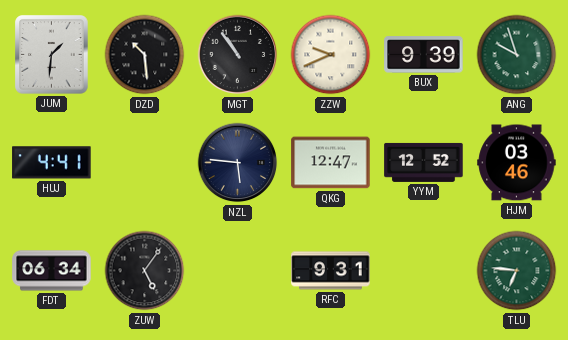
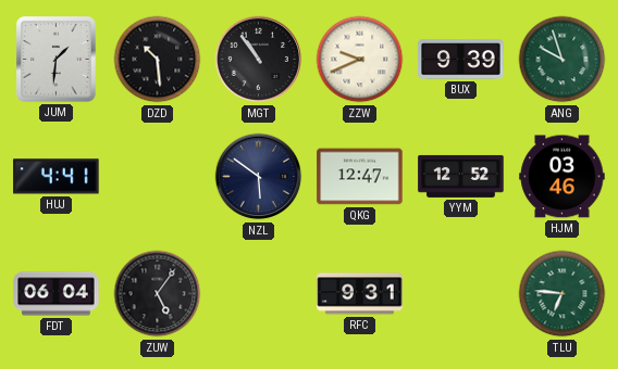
NZL: 5:46 -> 5:51
FDT: 06:34 -> 06:04
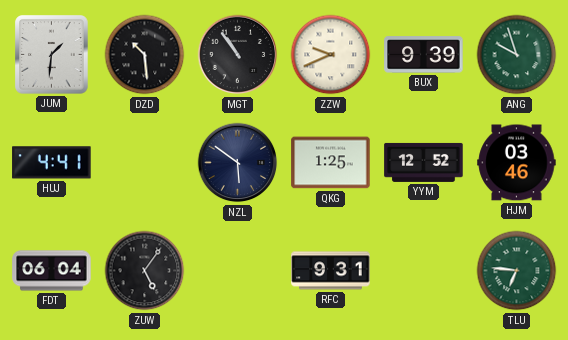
QKG: 12:47 -> 1:25
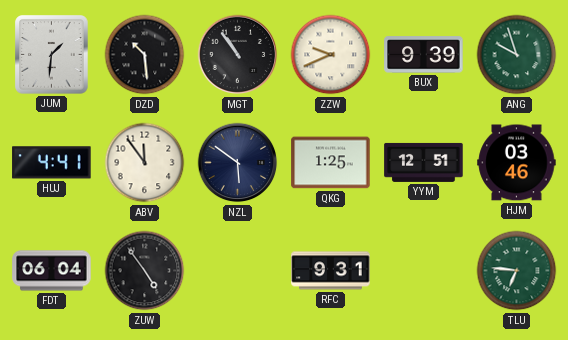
ABV: none -> 11:54
YYM: 12:52 -> 12:51
ZUW: 5:06 -> 4:54
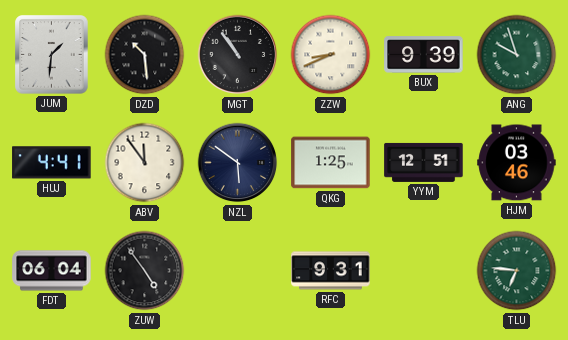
ZZW: 9:41 -> 8:41
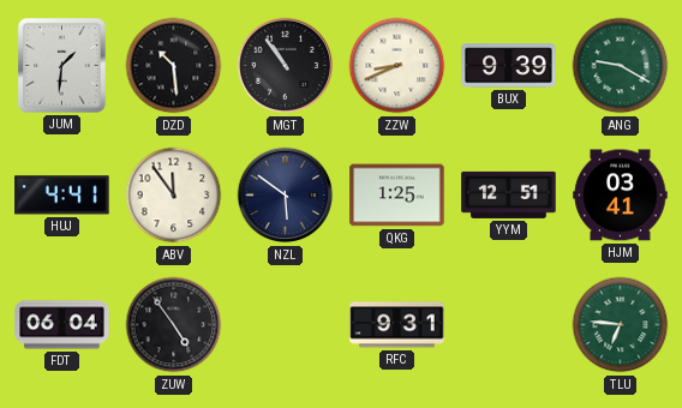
ANG: 9:57 -> 9:20
HJM: 03:46 -> 03:41
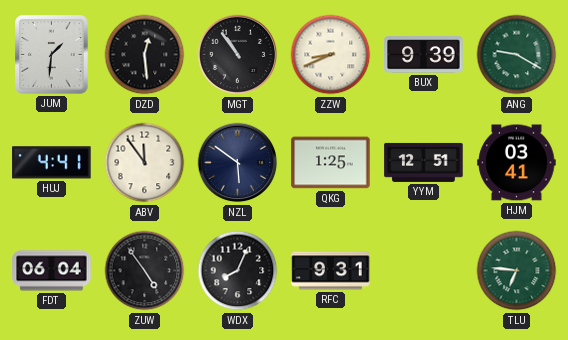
DZD: 10:29 -> 12:29
WDX: none -> 8:04
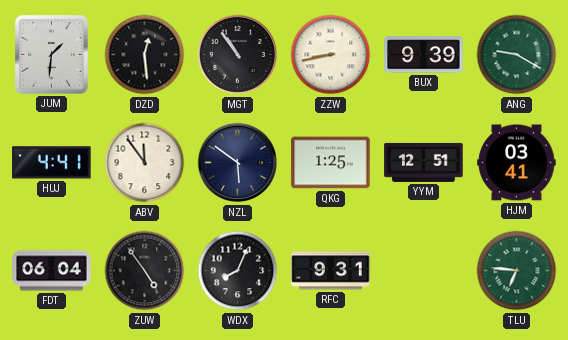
ZZW: 8:41 -> 8:43
